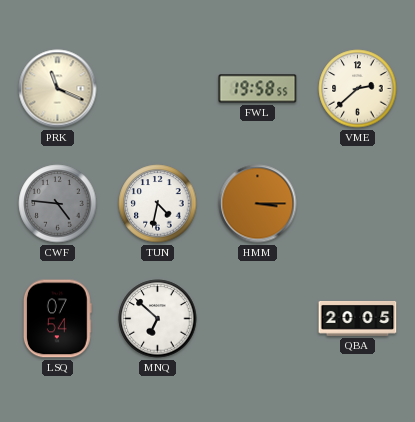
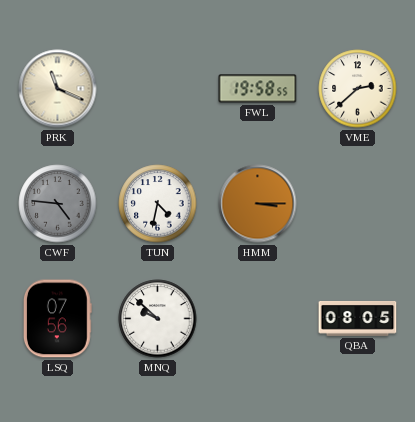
LSQ: 07:54 -> 07:56
MNQ: 6:52 -> 9:52
QBA: 20:05 -> 08:05
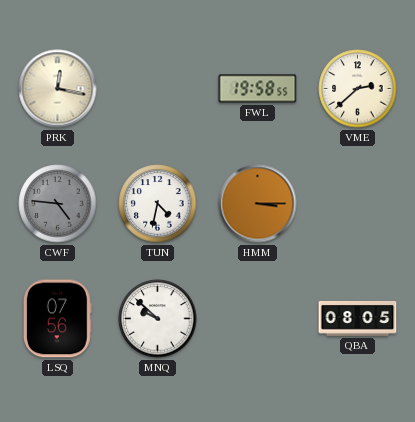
PRK: 11:19 -> 12:17
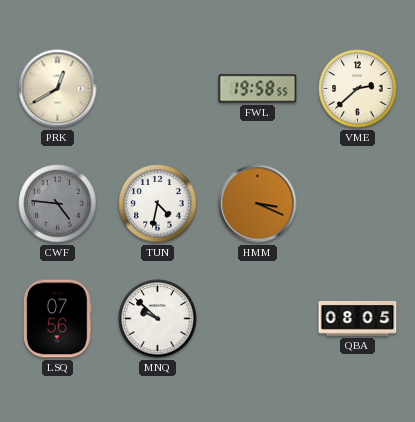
PRK: 12:17 -> 12:40
HMM: 3:15 -> 3:19
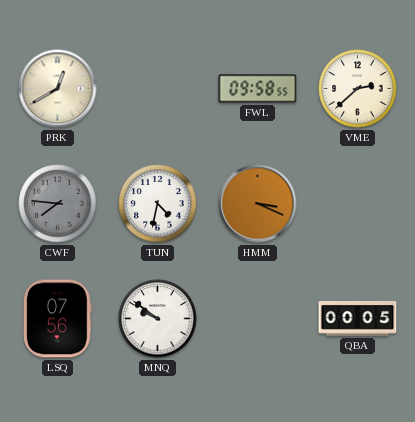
FWL: 19:58 -> 09:58
CWF: 4:46 -> 7:46
MNQ: 9:52 -> 9:51
QBA: 08:05 -> 00:05
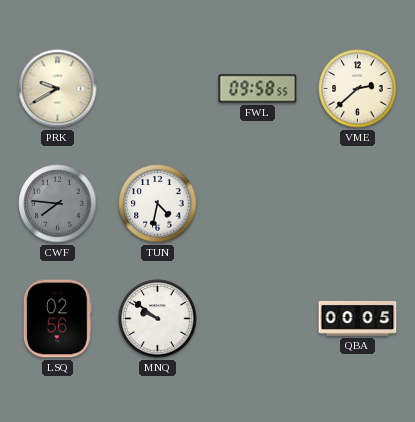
PRK: 12:40 -> 9:40
HMM: 3:19 -> none
LSQ: 07:56 -> 02:56
